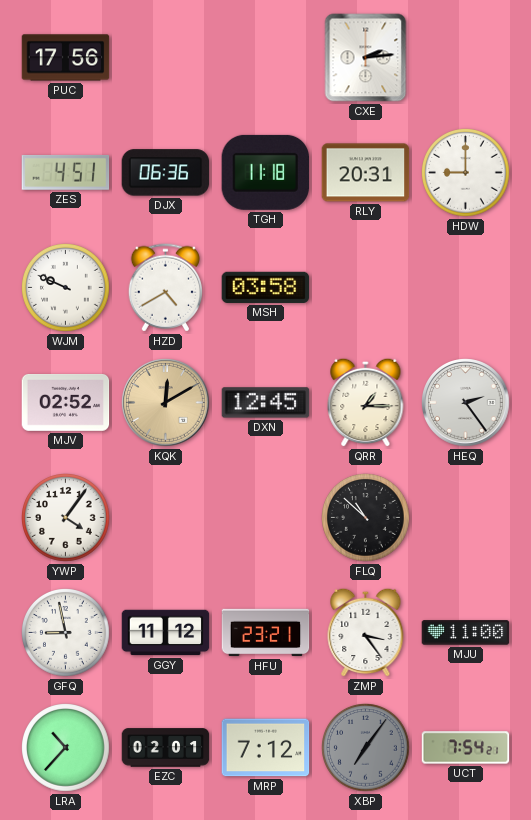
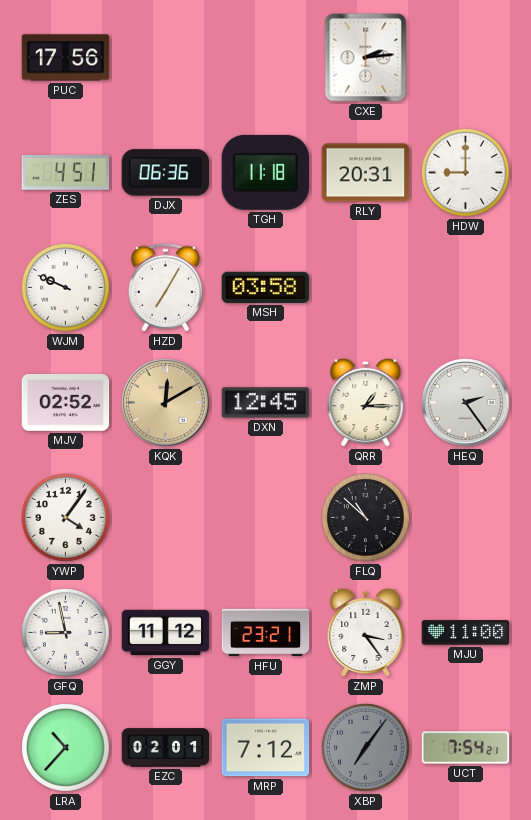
HZD: 4:40 -> 7:05
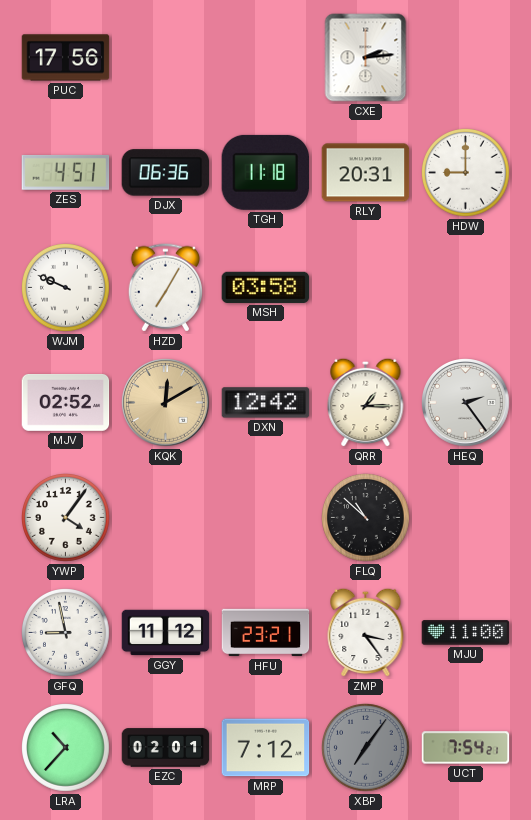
DXN: 12:45 -> 12:42
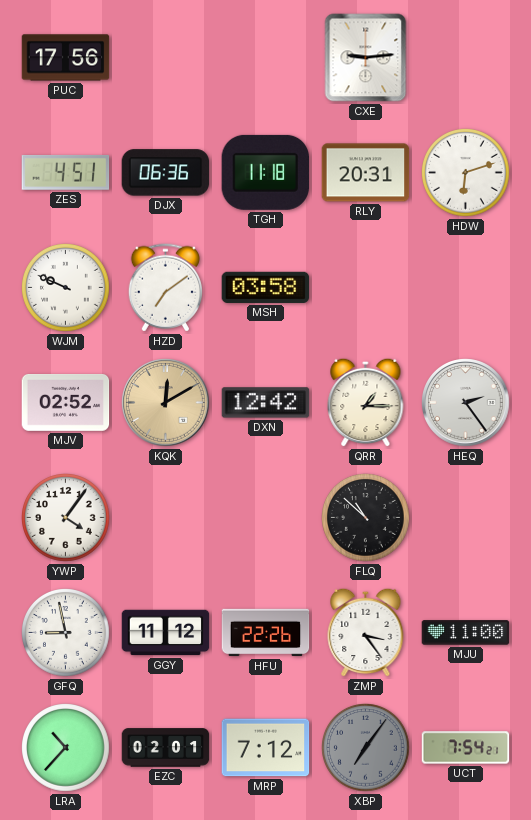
CXE: 2:14 -> 9:14
HDW: 9:00 -> 6:12
HZD: 7:05 -> 7:09
HFU: 23:21 -> 22:26
